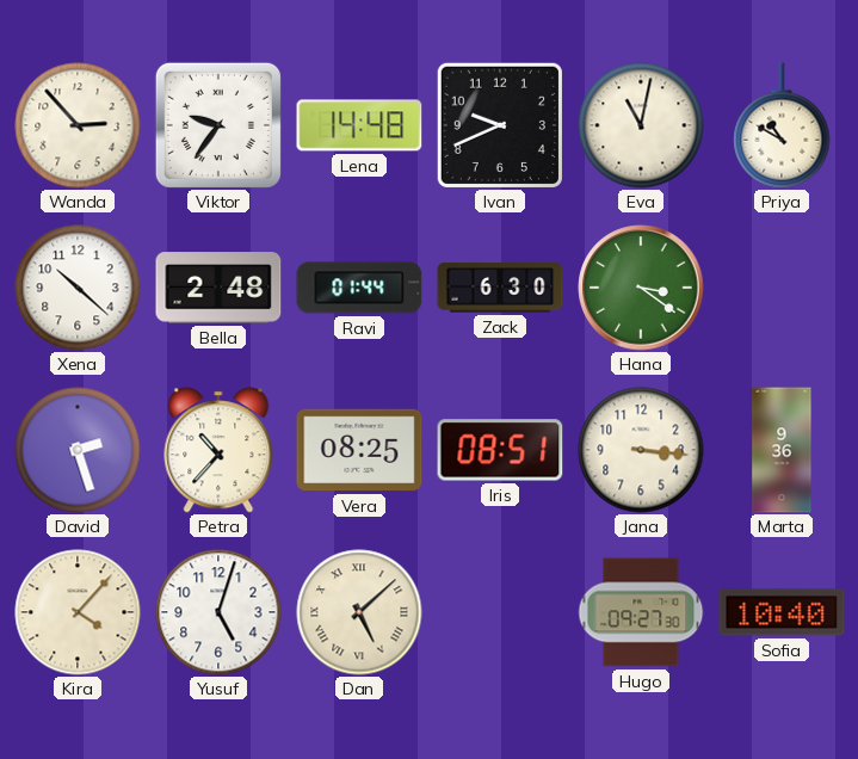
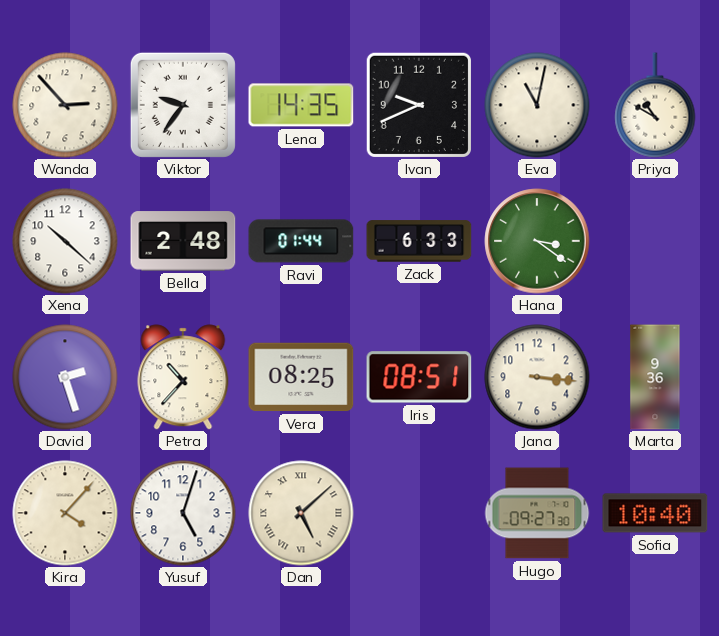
Lena: 14:48 -> 14:35
Zack: 6:30 -> 6:33
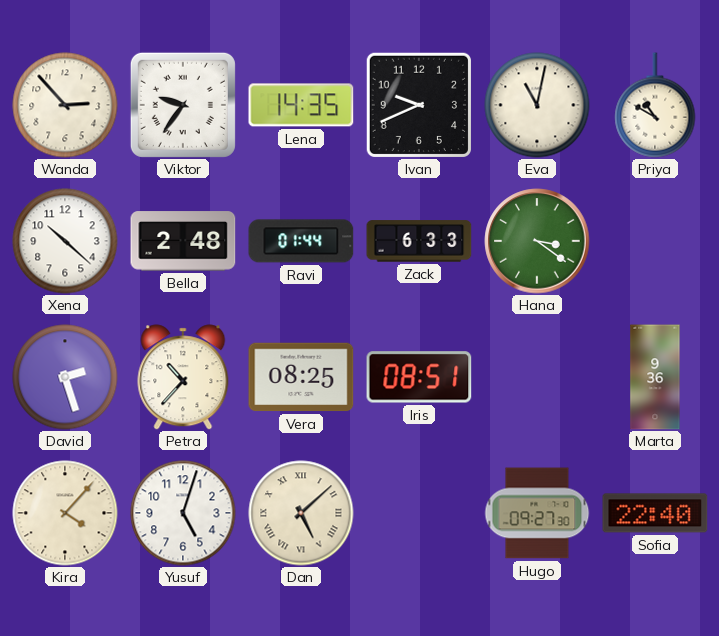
Jana: 3:16 -> none
Sofia: 10:40 -> 22:40
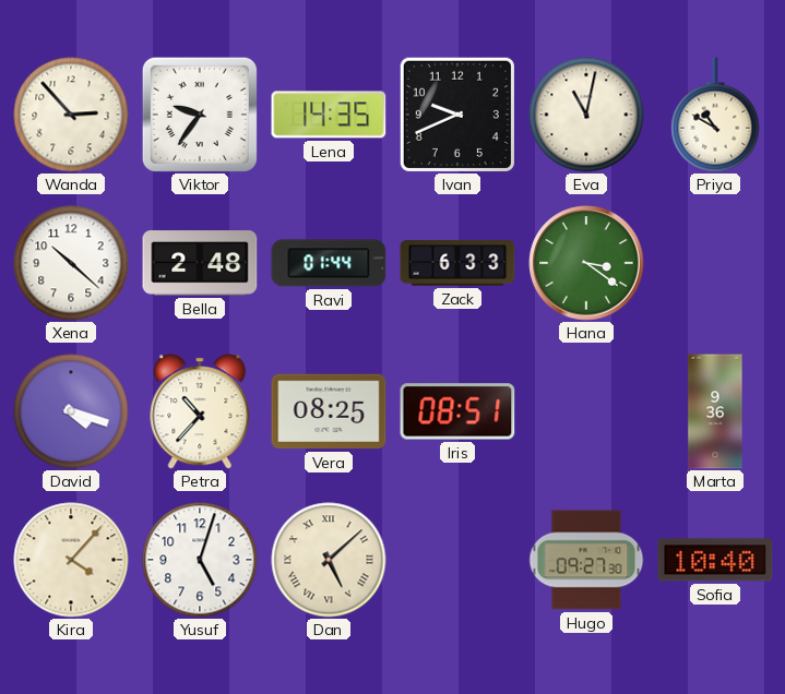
David: 2:27 -> 4:18
Sofia: 22:40 -> 10:40
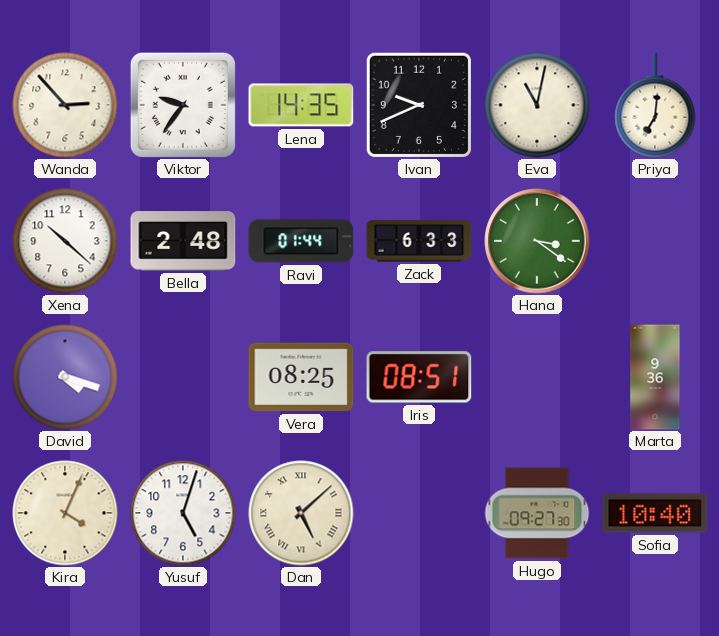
Priya: 10:50 -> 7:01
Petra: 10:37 -> none
Kira: 4:07 -> 4:04
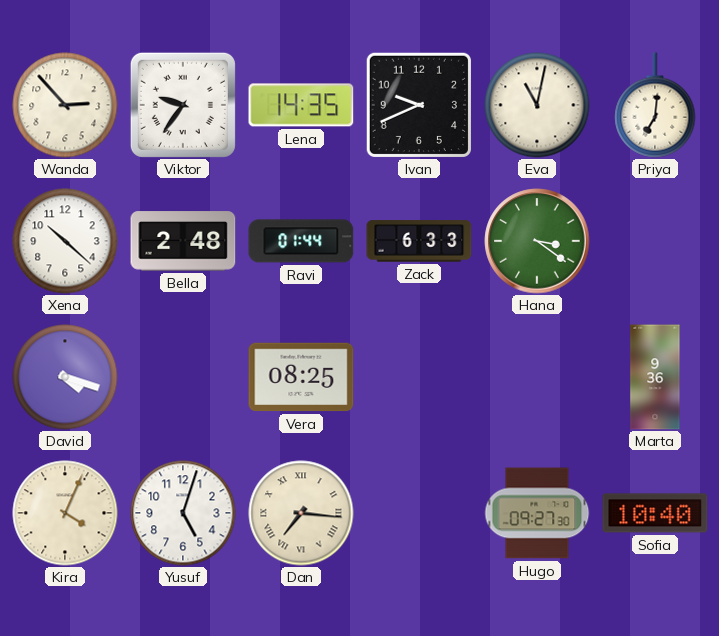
Iris: 08:51 -> none
Dan: 5:08 -> 7:16
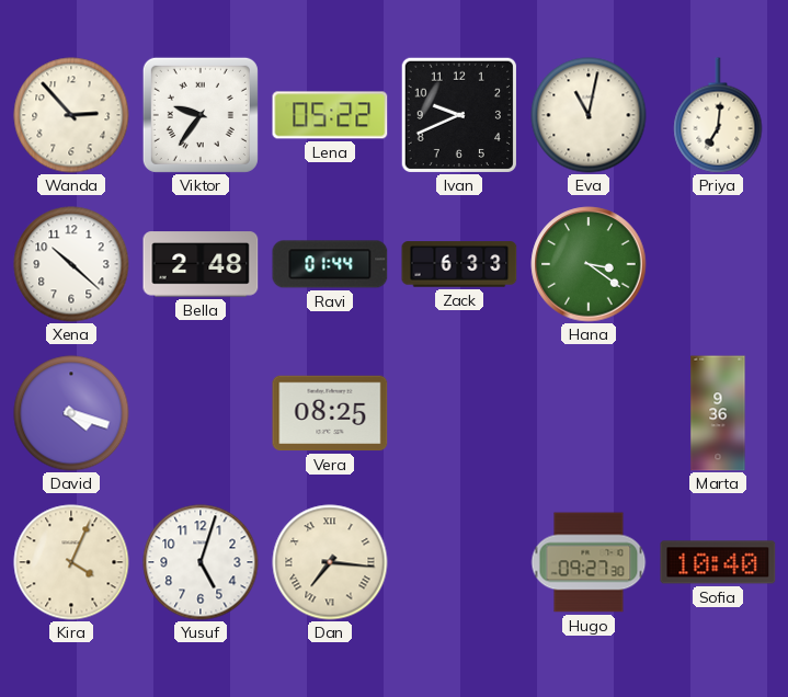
Lena: 14:35 -> 05:22
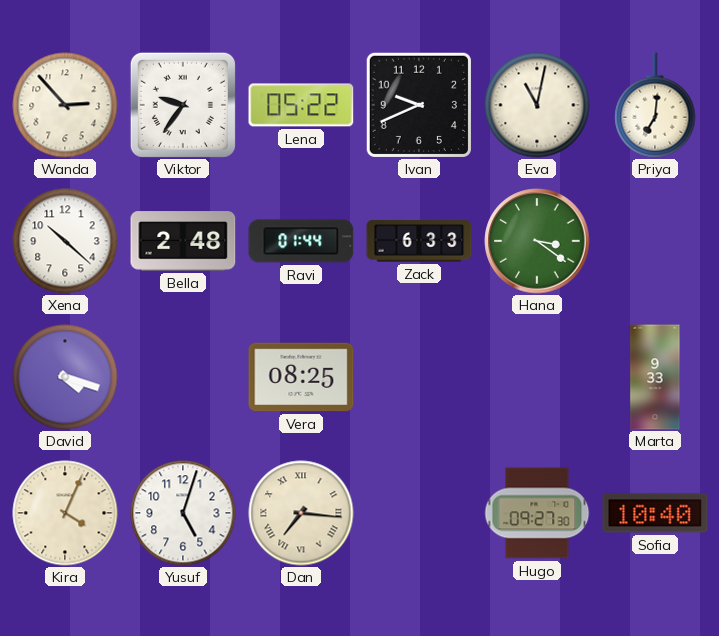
Marta: 9:36 -> 9:33
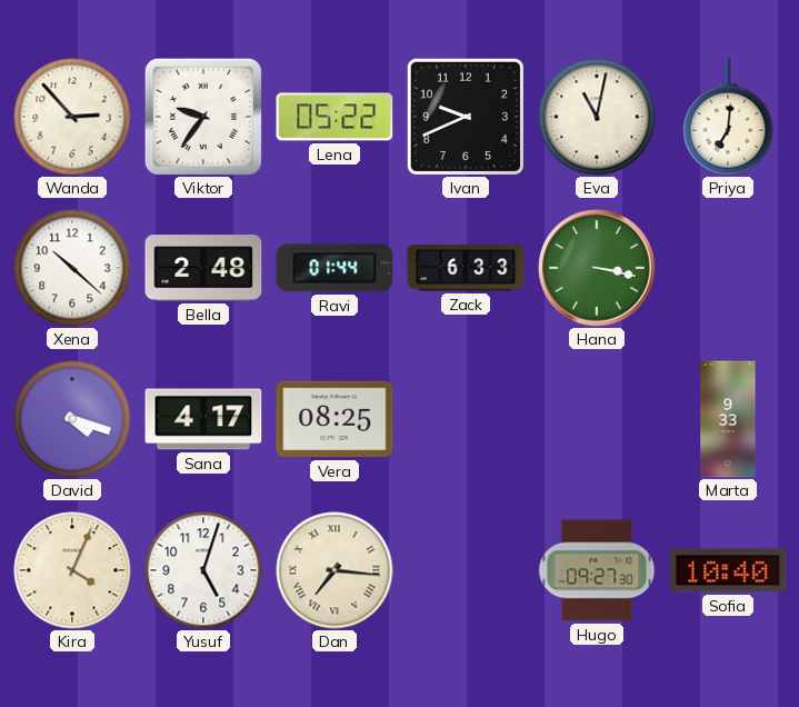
Hana: 3:21 -> 3:17
Sana: none -> 4:17
